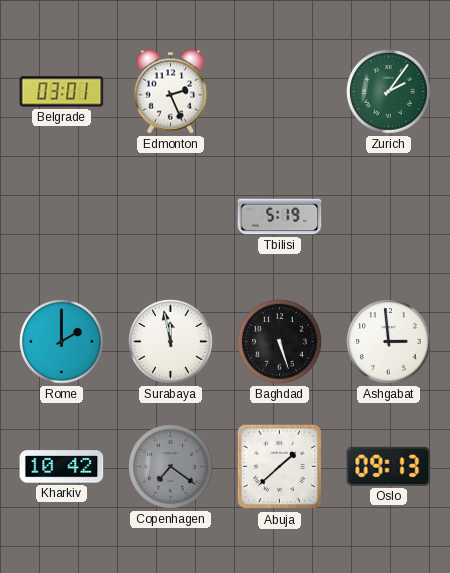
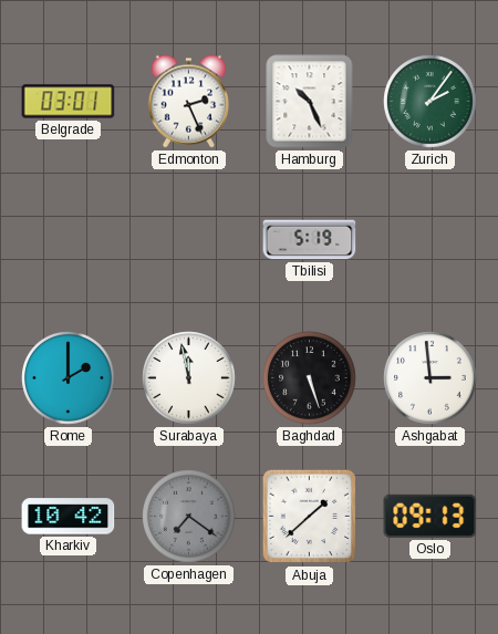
Hamburg: none -> 10:26
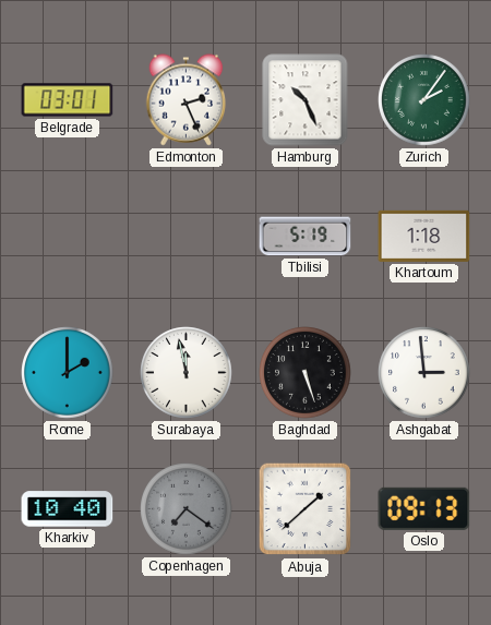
Khartoum: none -> 1:18
Kharkiv: 10:42 -> 10:40
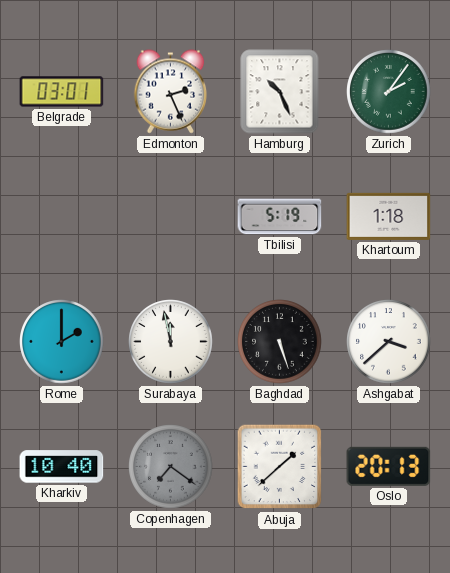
Ashgabat: 2:59 -> 3:38
Oslo: 09:13 -> 20:13
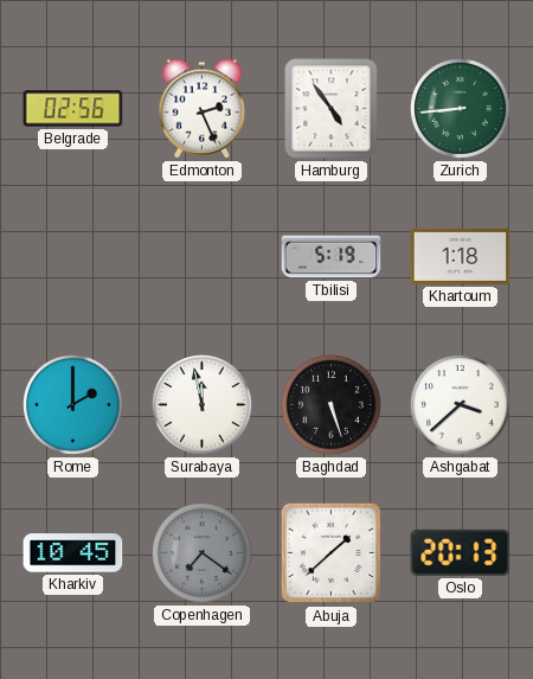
Belgrade: 03:01 -> 02:56
Hamburg: 10:26 -> 4:54
Zurich: 2:06 -> 8:44
Kharkiv: 10:40 -> 10:45
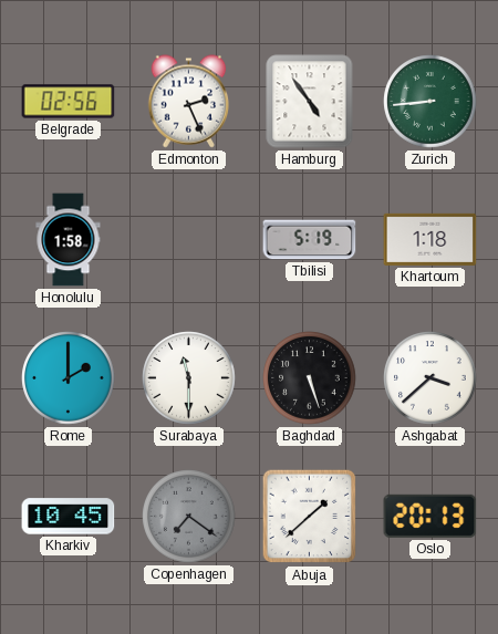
Honolulu: none -> 1:58
Surabaya: 11:58 -> 11:30
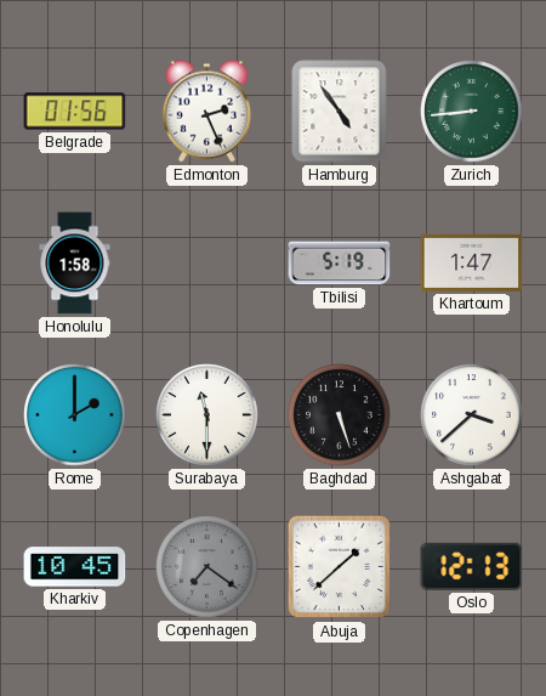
Belgrade: 02:56 -> 01:56
Khartoum: 1:18 -> 1:47
Oslo: 20:13 -> 12:13
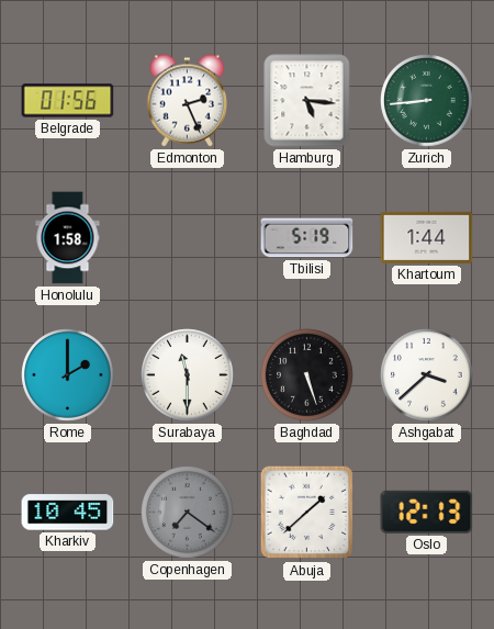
Hamburg: 4:54 -> 5:16
Khartoum: 1:47 -> 1:44
